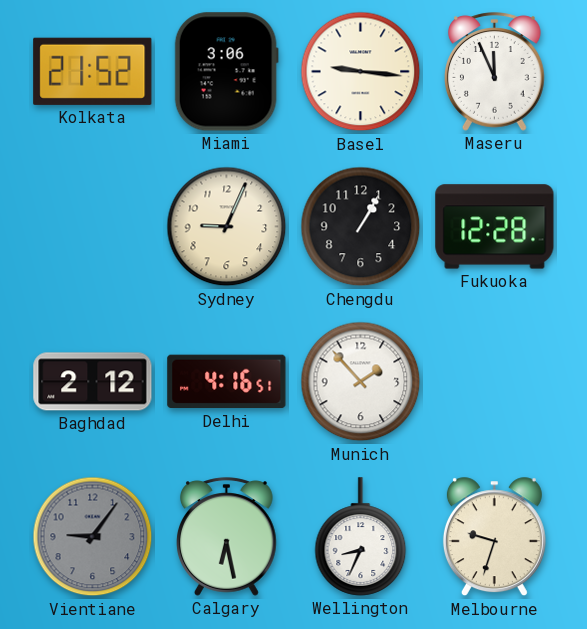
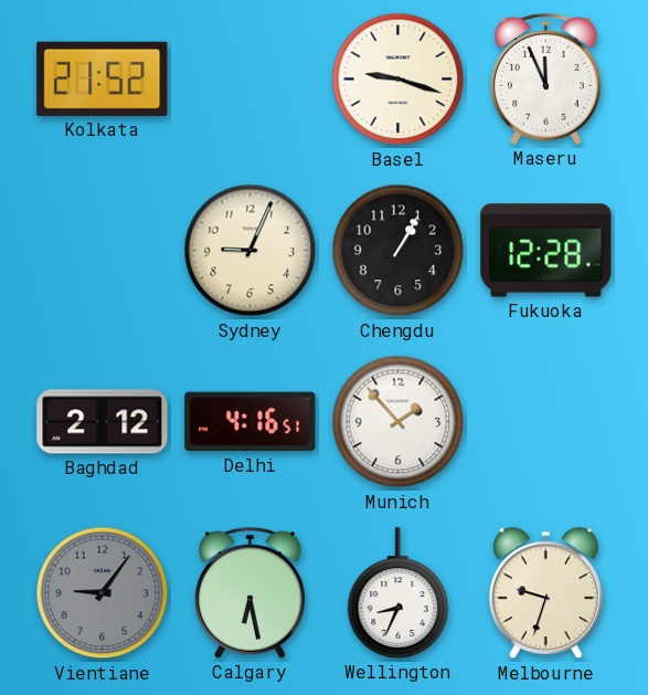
Miami: 3:06 -> none
Basel: 9:16 -> 9:18
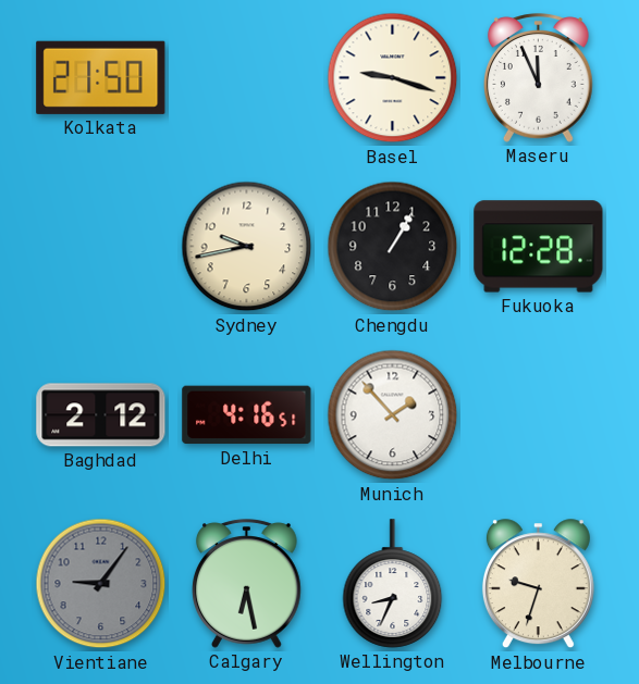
Kolkata: 21:52 -> 21:50
Sydney: 9:04 -> 9:43
